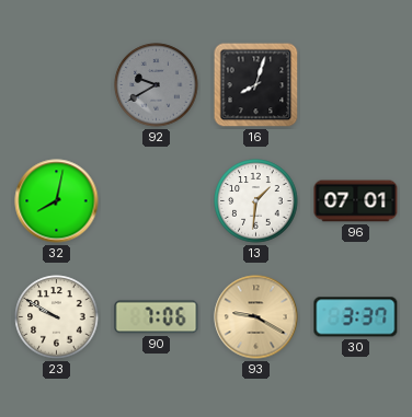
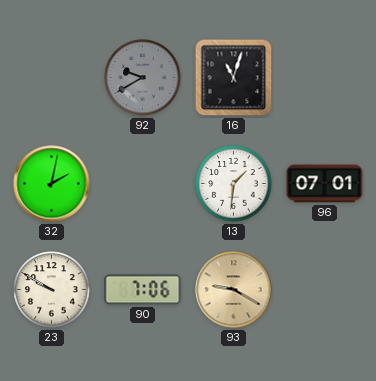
16: 8:03 -> 11:03
32: 8:02 -> 2:02
30: 3:37 -> none
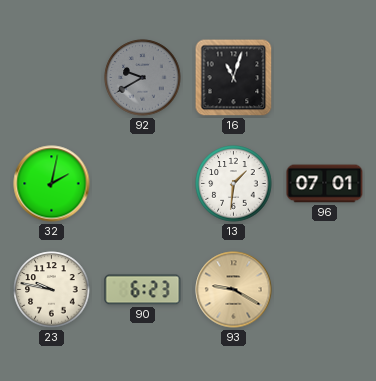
23: 9:50 -> 9:47
90: 7:06 -> 6:23
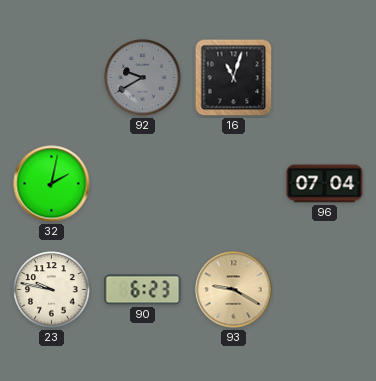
13: 1:31 -> none
96: 07:01 -> 07:04
